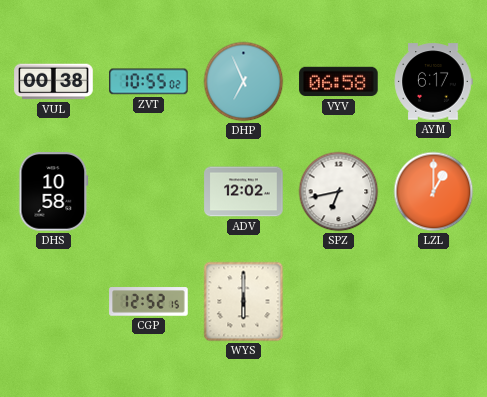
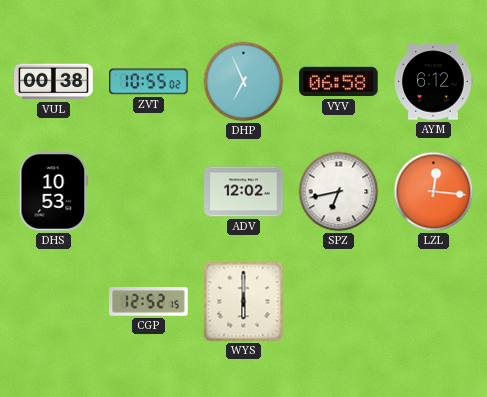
AYM: 6:17 -> 6:12
DHS: 10:58 -> 10:53
LZL: 1:00 -> 12:16
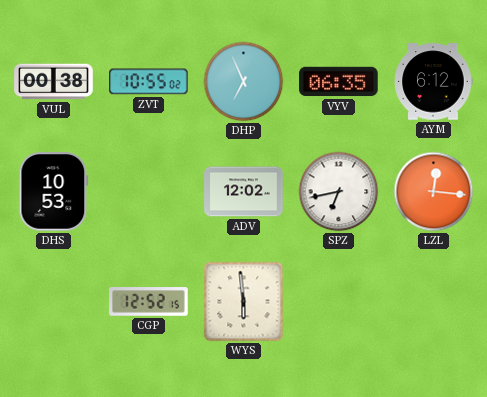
VYV: 06:58 -> 06:35
WYS: 6:00 -> 5:59
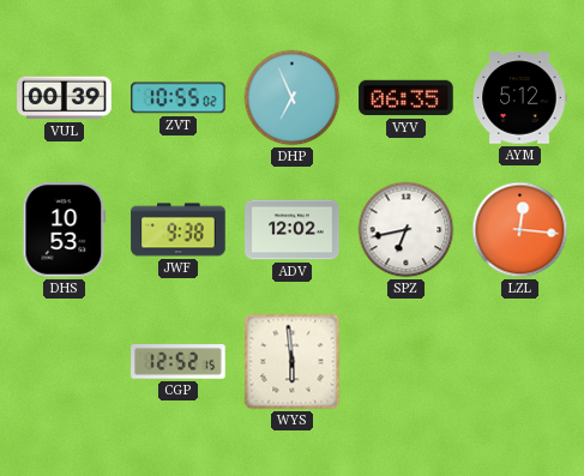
VUL: 00:38 -> 00:39
AYM: 6:12 -> 5:12
JWF: none -> 9:38
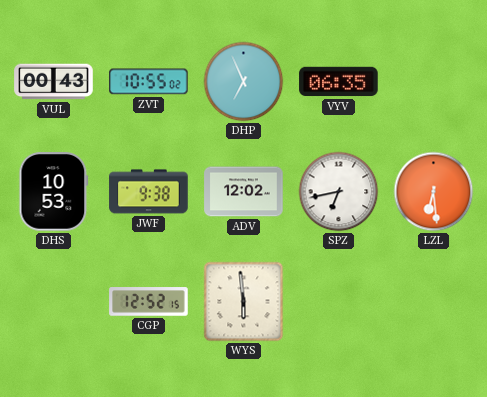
VUL: 00:39 -> 00:43
AYM: 5:12 -> none
LZL: 12:16 -> 6:29
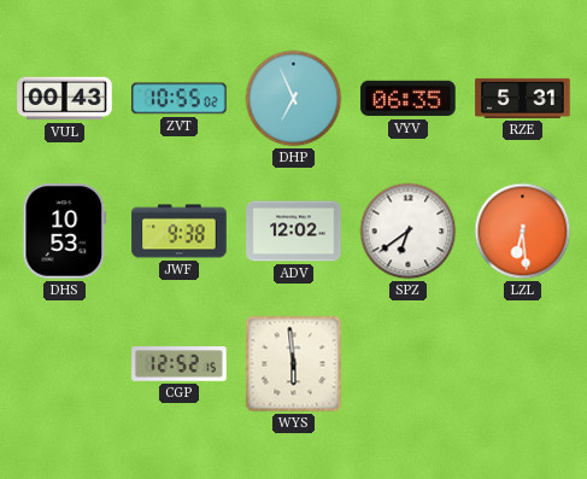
RZE: none -> 5:31
SPZ: 6:43 -> 6:39
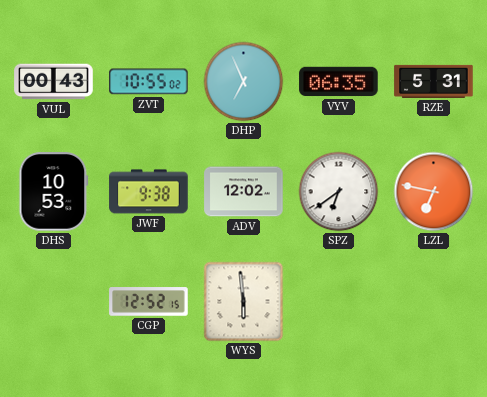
LZL: 6:29 -> 6:47
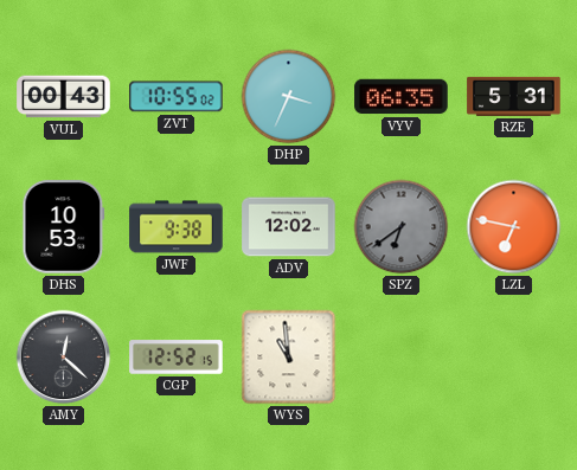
DHP: 6:56 -> 3:34
SPZ dial: white -> grey
AMY: none -> 12:22
WYS: 5:59 -> 10:59
